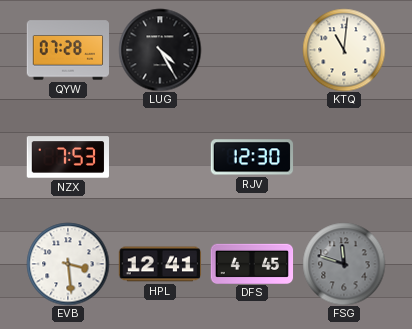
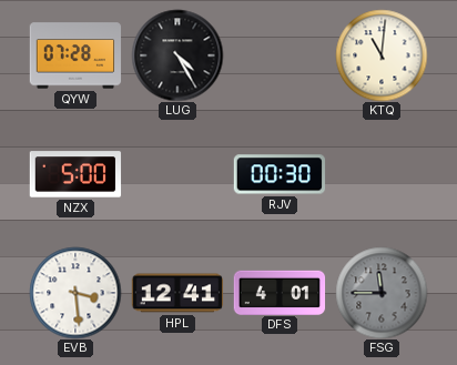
NZX: 7:53 -> 5:00
RJV: 12:30 -> 00:30
DFS: 4:45 -> 4:01
FSG: 11:48 -> 11:45
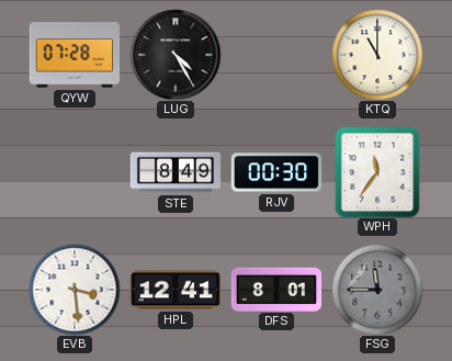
KTQ: 11:01 -> 11:00
NZX: 5:00 -> none
STE: none -> 8:49
WPH: none -> 11:36
DFS: 4:01 -> 8:01
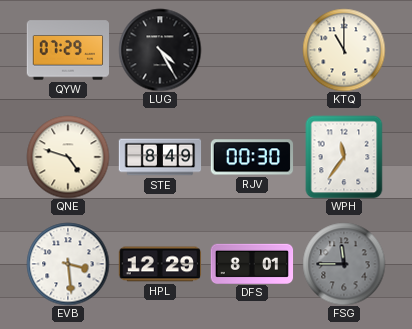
QYW: 07:28 -> 07:29
QNE: none -> 4:48
HPL: 12:41 -> 12:29
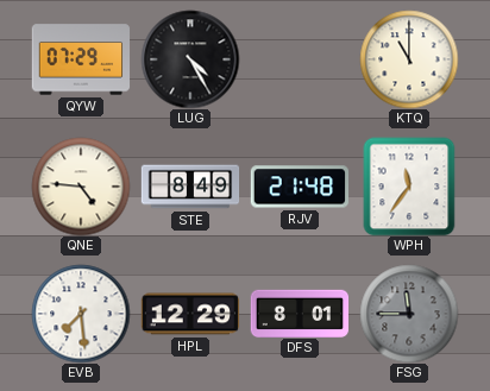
QNE: 4:48 -> 4:46
RJV: 00:30 -> 21:48
EVB: 3:29 -> 7:29
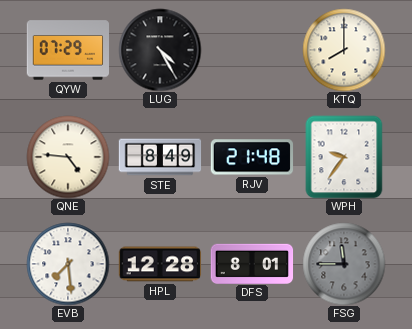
KTQ: 11:00 -> 8:00
WPH: 11:36 -> 9:36
HPL: 12:29 -> 12:28
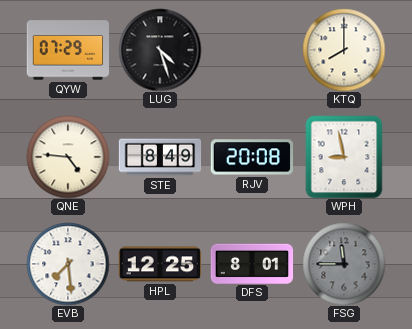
LUG: 4:25 -> 4:27
RJV: 21:48 -> 20:08
WPH: 9:36 -> 8:58
HPL: 12:28 -> 12:25
